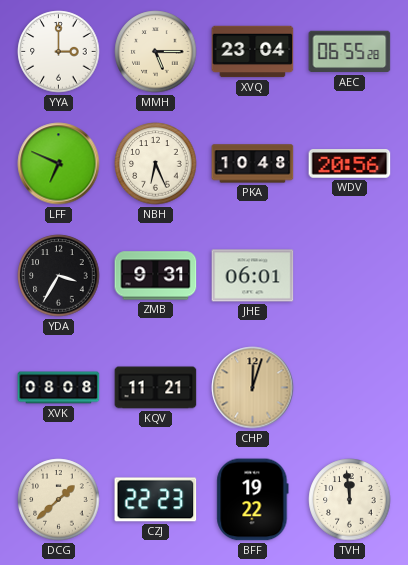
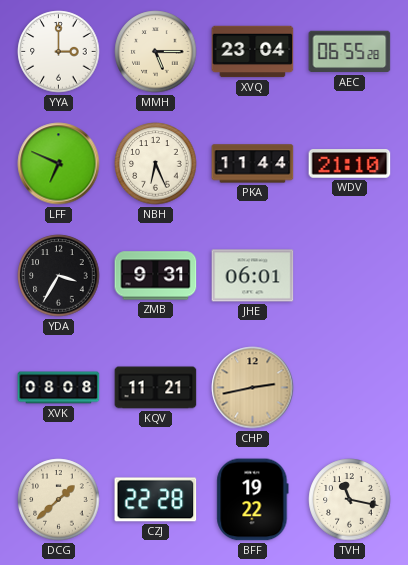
PKA: 10:48 -> 11:44
WDV: 20:56 -> 21:10
CHP: 12:03 -> 2:43
CZJ: 22:23 -> 22:28
TVH: 11:59 -> 11:17
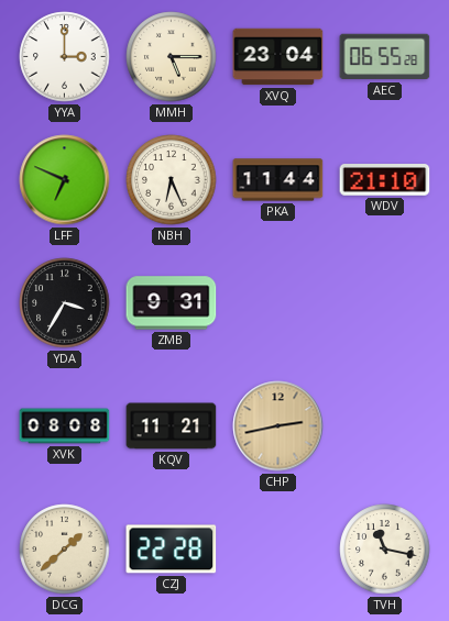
JHE: 06:01 -> none
BFF: 19:22 -> none
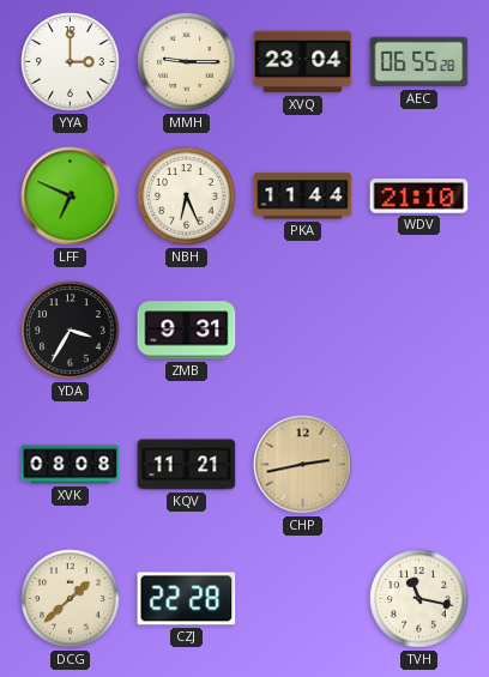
MMH: 5:15 -> 9:15
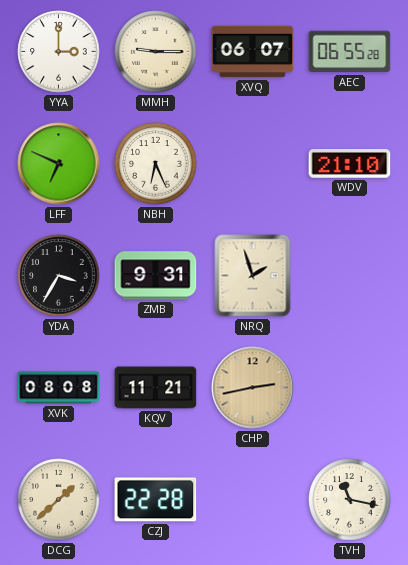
XVQ: 23:04 -> 06:07
PKA: 11:44 -> none
NRQ: none -> 1:57
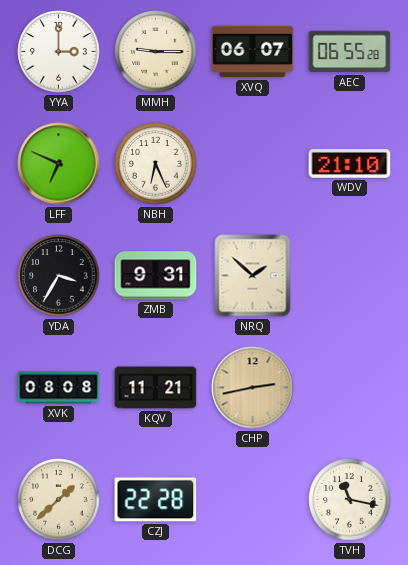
NRQ: 1:57 -> 1:52
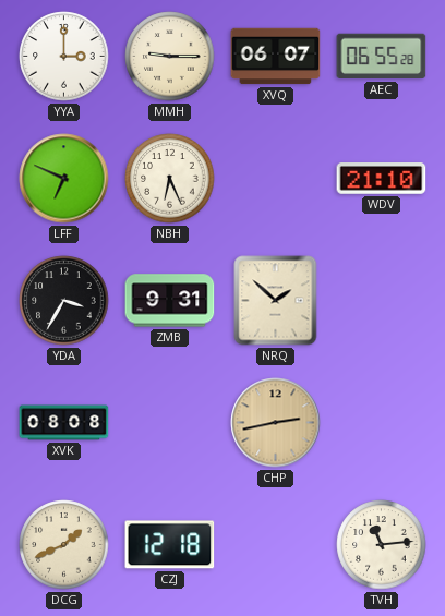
KQV: 11:21 -> none
DCG: 1:38 -> 1:41
CZJ: 22:28 -> 12:18
TVH: 11:17 -> 11:14
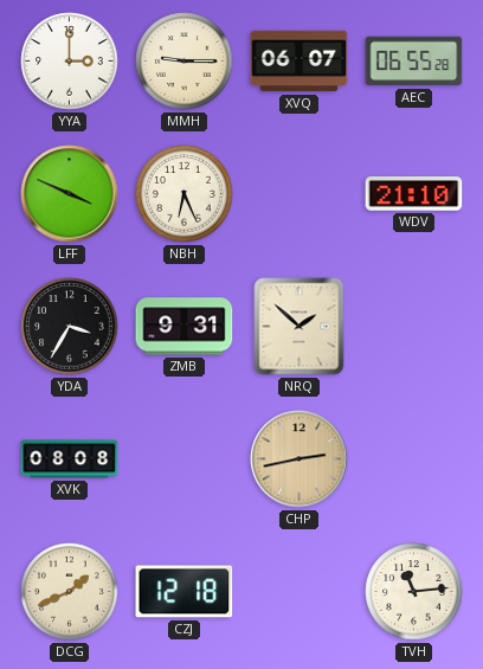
LFF: 6:49 -> 3:49
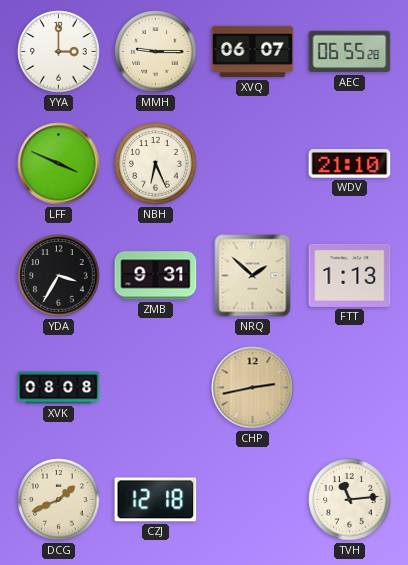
FTT: none -> 1:13
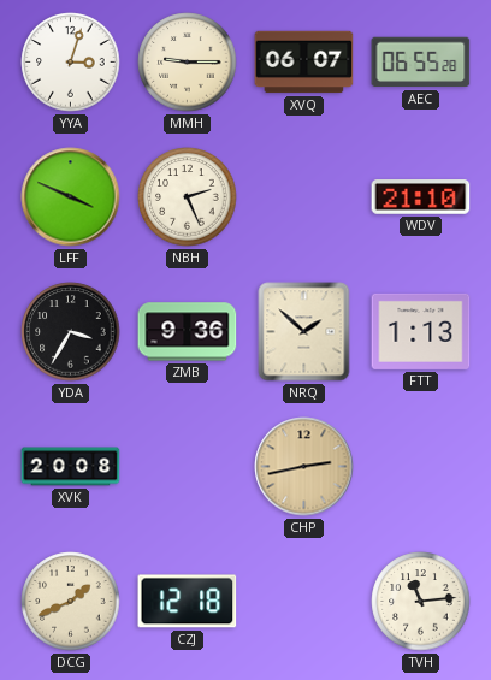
YYA: 3:00 -> 3:03
NBH: 6:26 -> 2:26
ZMB: 9:31 -> 9:36
XVK: 08:08 -> 20:08
